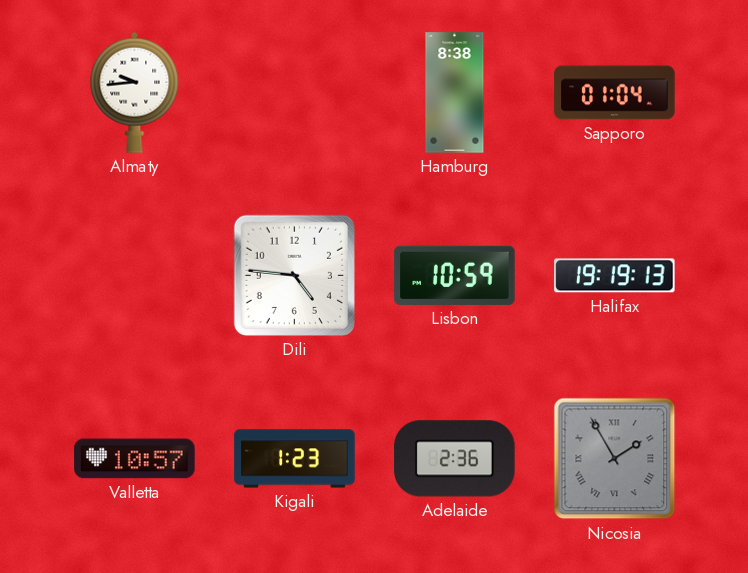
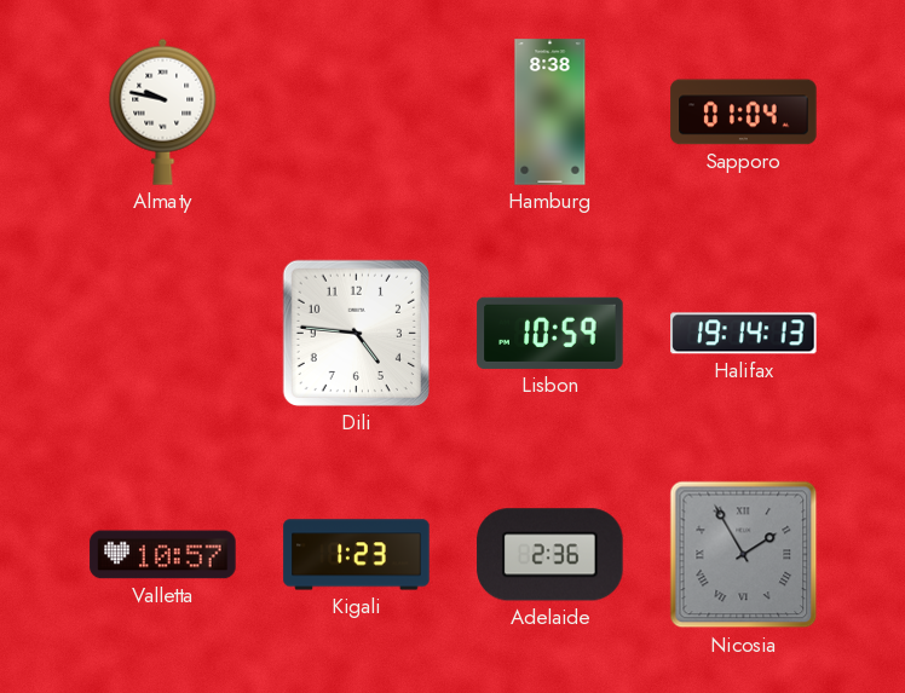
Almaty: 9:44 -> 9:47
Halifax: 19:19 -> 19:14
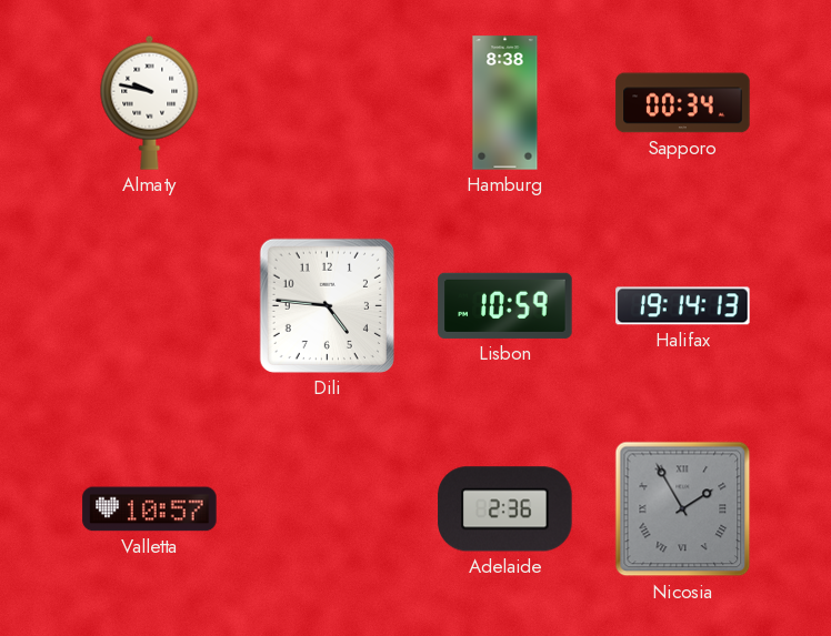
Sapporo: 01:04 -> 00:34
Kigali: 1:23 -> none
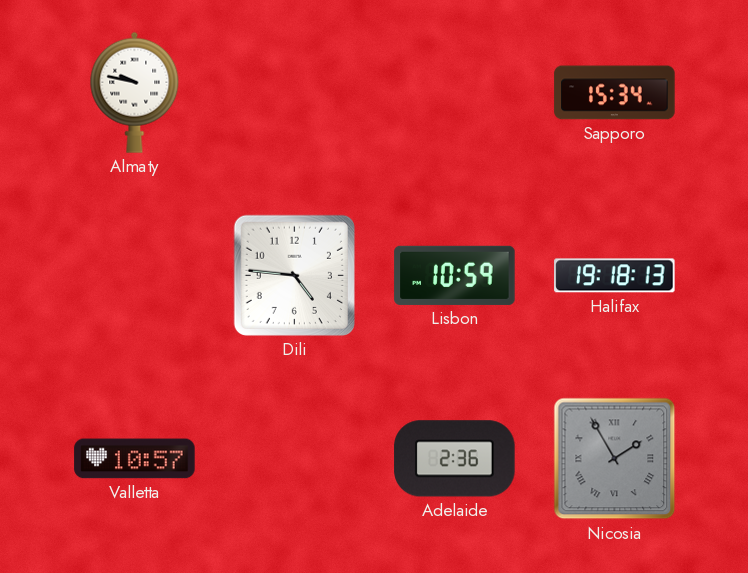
Hamburg: 8:38 -> none
Sapporo: 00:34 -> 15:34
Halifax: 19:14 -> 19:18
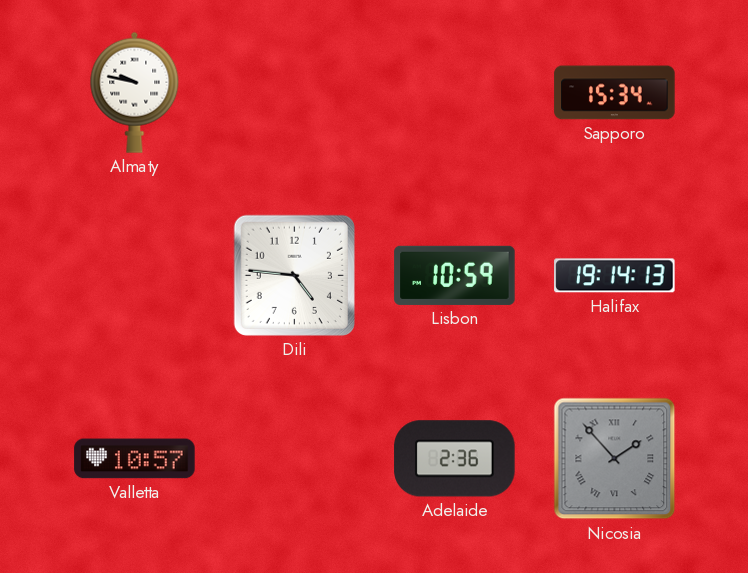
Halifax: 19:18 -> 19:14
Nicosia: 1:55 -> 1:53
